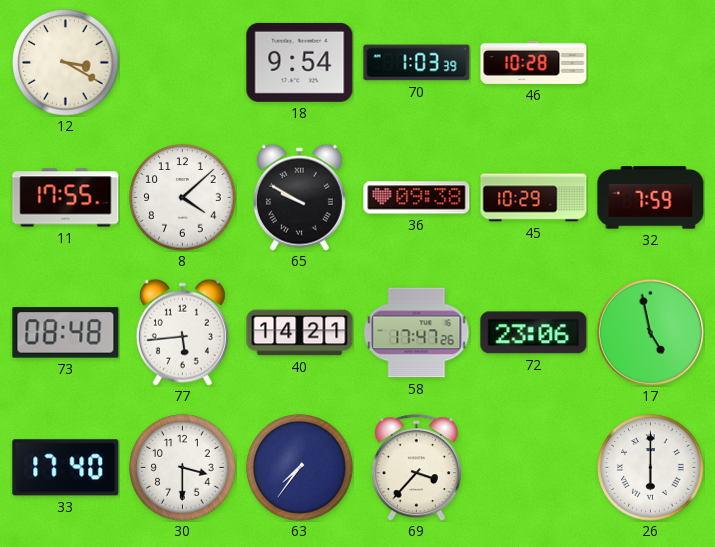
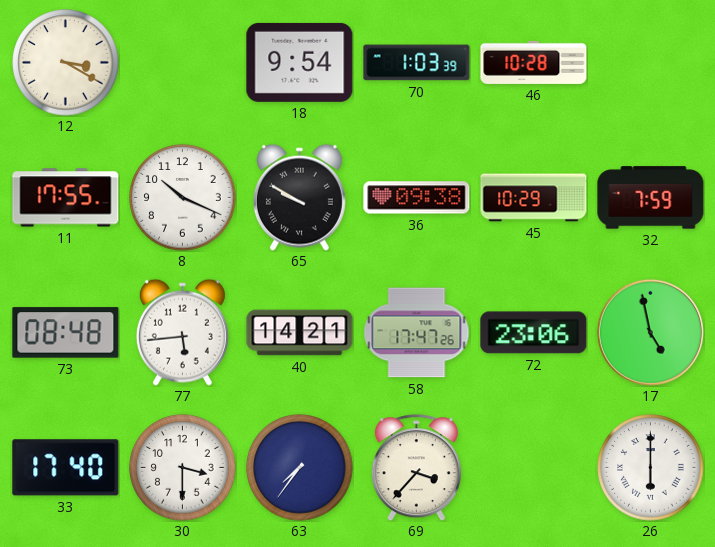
8: 4:08 -> 10:19
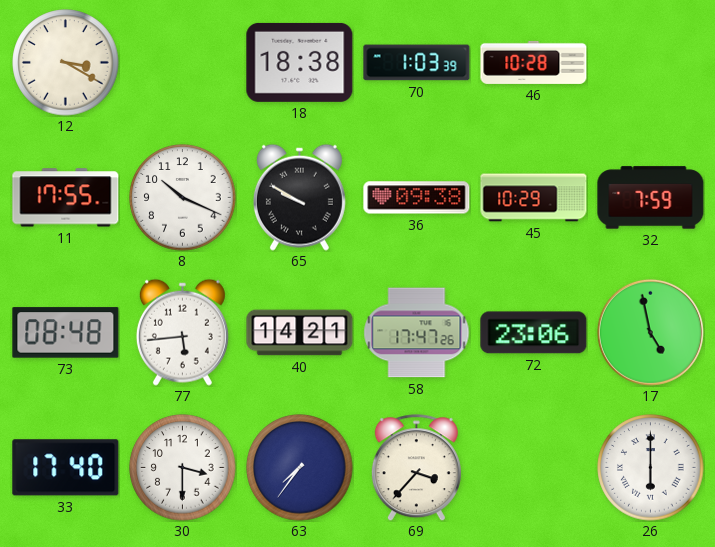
18: 9:54 -> 18:38
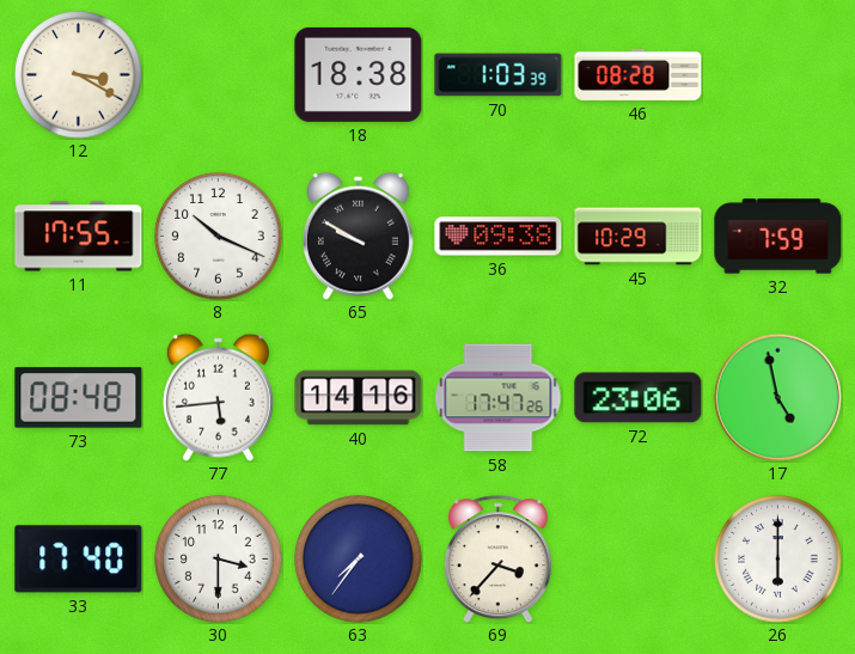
46: 10:28 -> 08:28
40: 14:21 -> 14:16
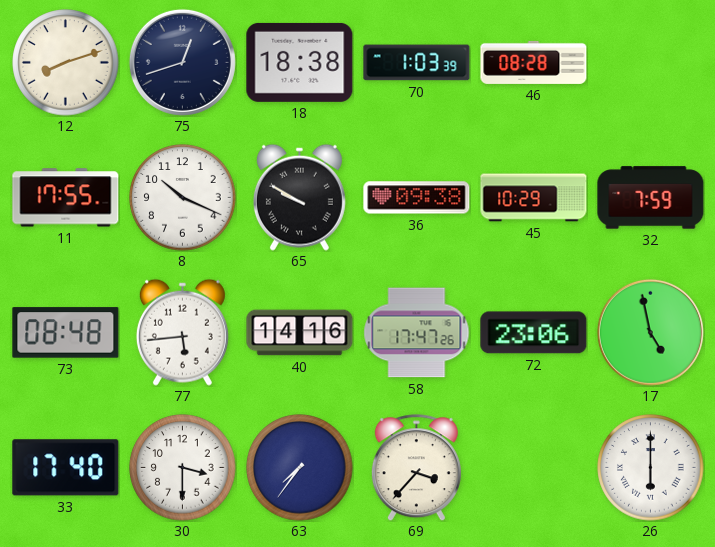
12: 3:20 -> 8:12
75: none -> 12:42
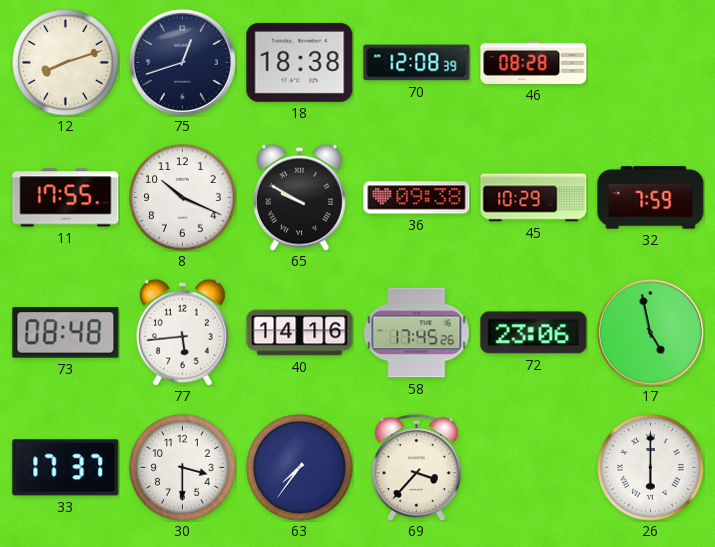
70: 1:03 -> 12:08
58: 17:47 -> 17:45
33: 17:40 -> 17:37
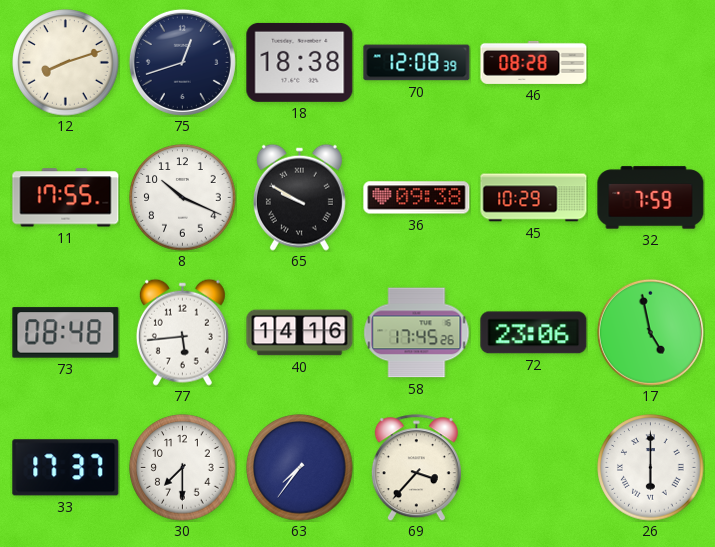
30: 3:30 -> 7:30
